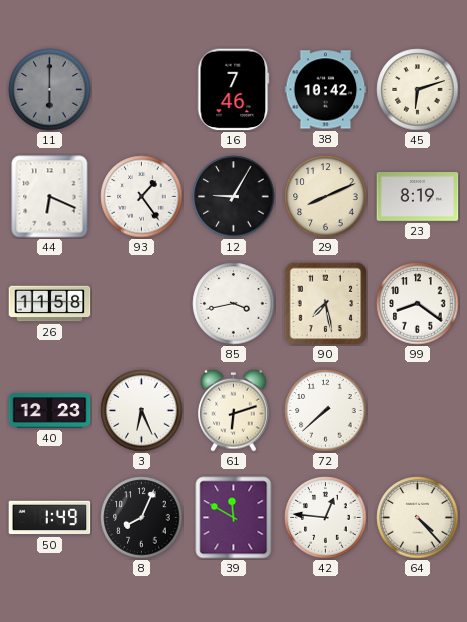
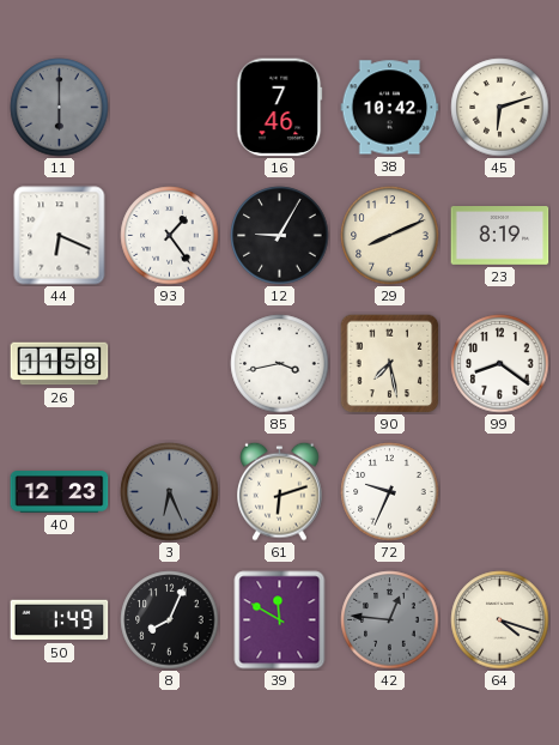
3 dial: white -> grey
72: 7:38 -> 9:34
42 dial: white -> grey
64: 4:23 -> 4:18
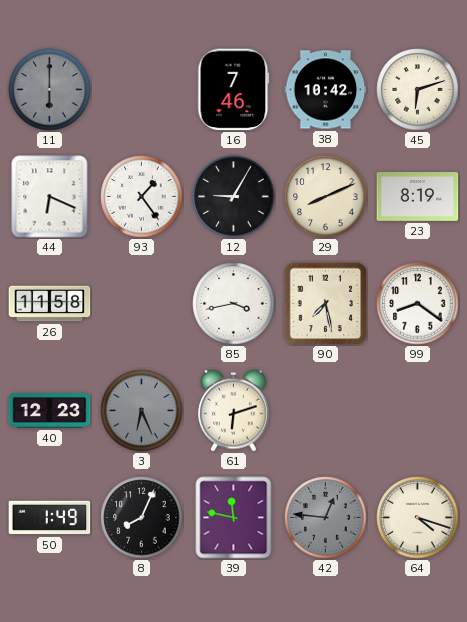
72: 9:34 -> none
39: 11:50 -> 11:47
